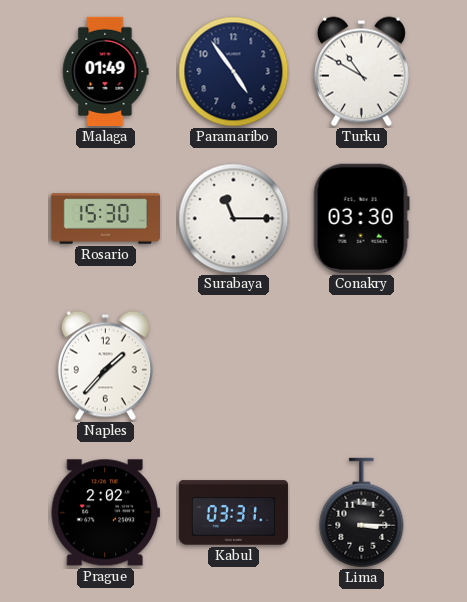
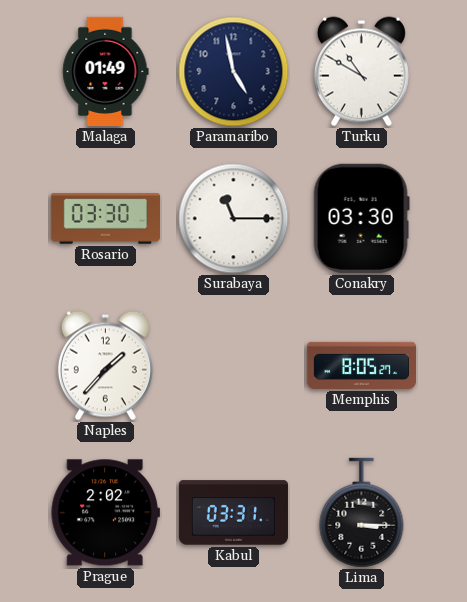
Paramaribo: 4:54 -> 4:58
Rosario: 15:30 -> 03:30
Memphis: none -> 8:05
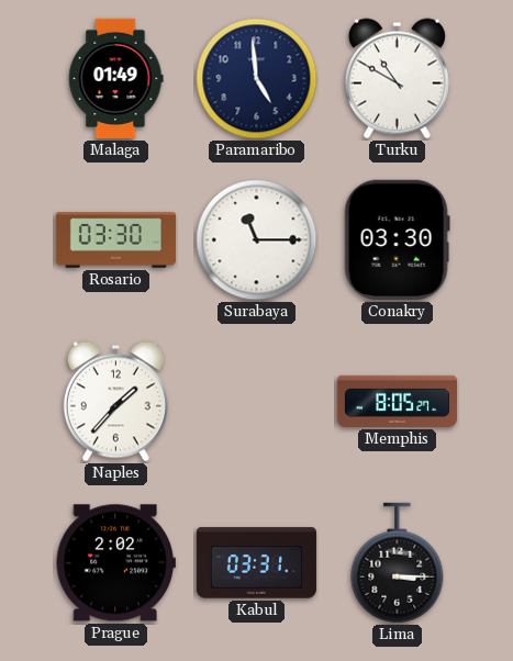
Paramaribo: 4:58 -> 4:59
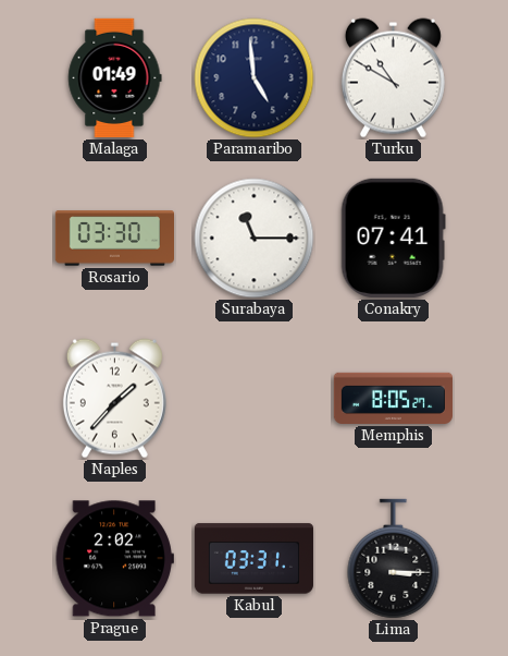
Conakry: 03:30 -> 07:41
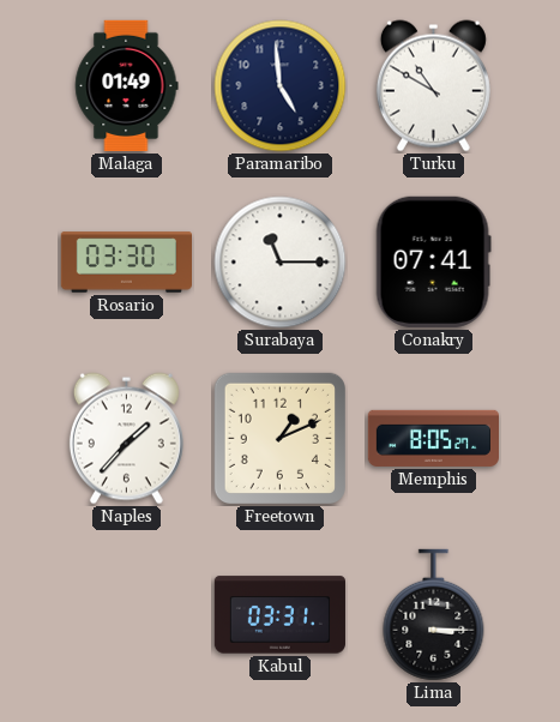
Freetown: none -> 1:11
Prague: 2:02 -> none
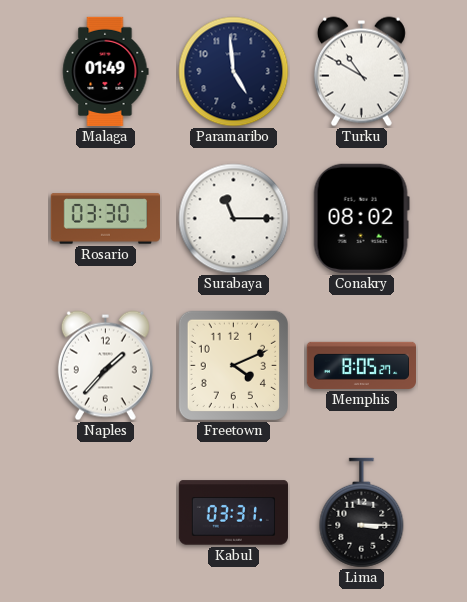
Conakry: 07:41 -> 08:02
Freetown: 1:11 -> 4:11
